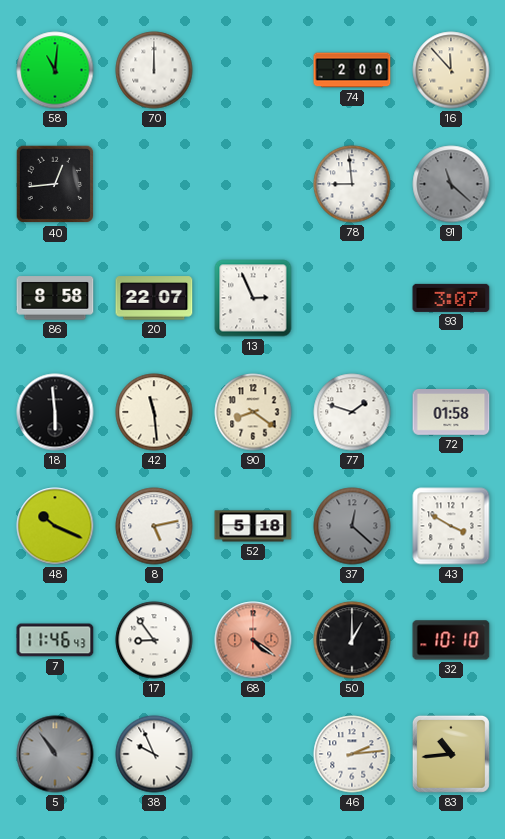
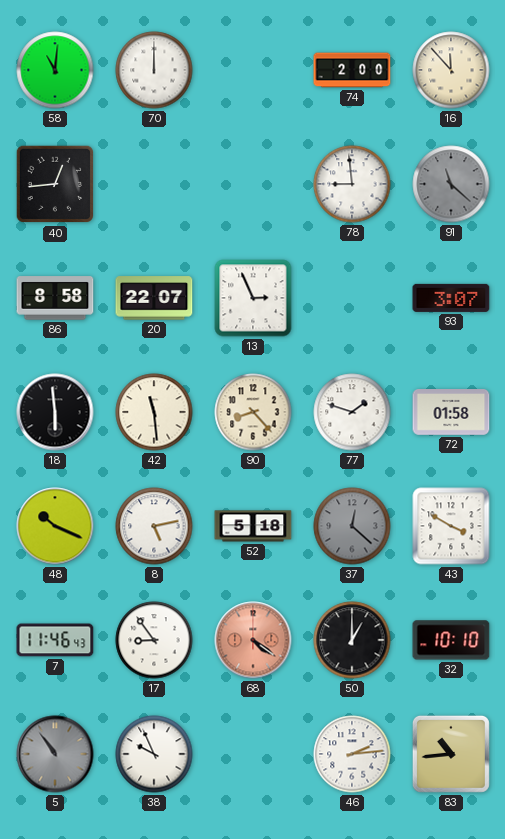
90: 8:21 -> 8:23
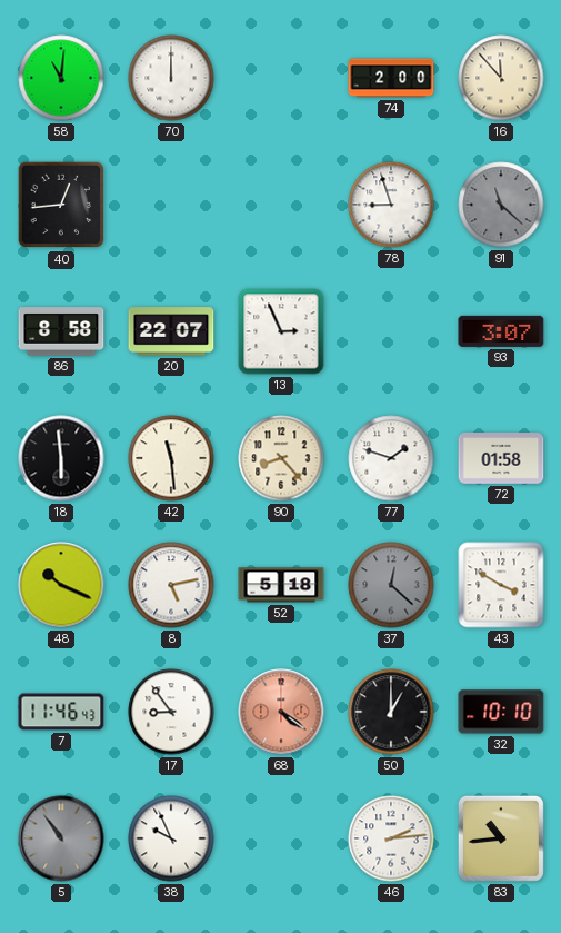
78: 8:59 -> 8:57
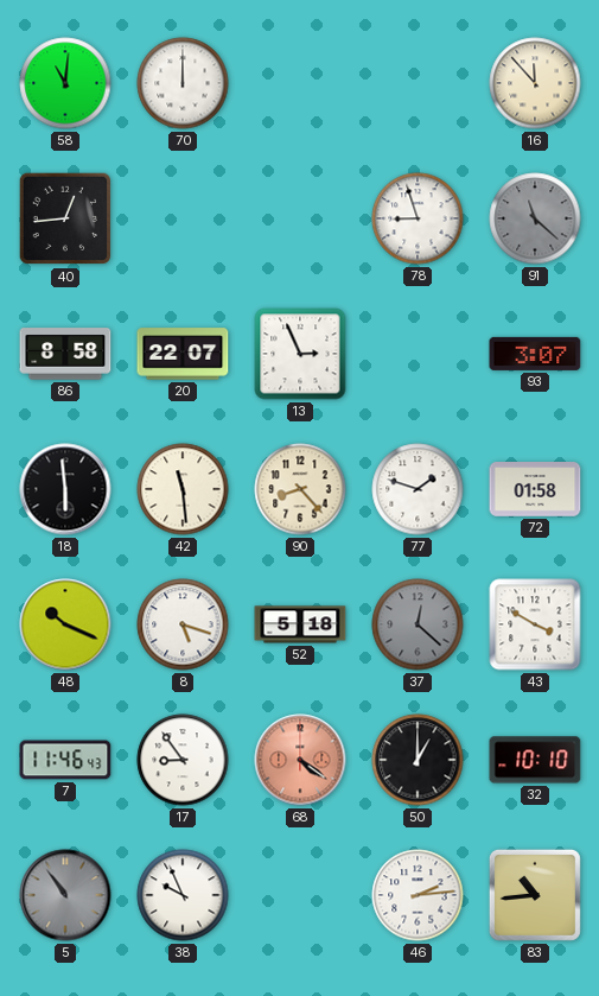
74: 2:00 -> none
8: 5:13 -> 5:18
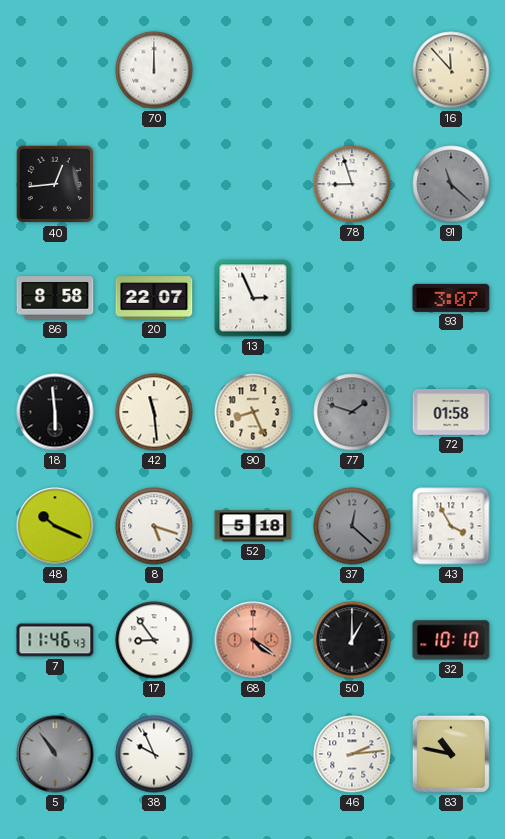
58: 11:01 -> none
90: 8:23 -> 8:26
77 dial: white -> grey
43: 3:50 -> 3:55
83: 10:44 -> 10:47
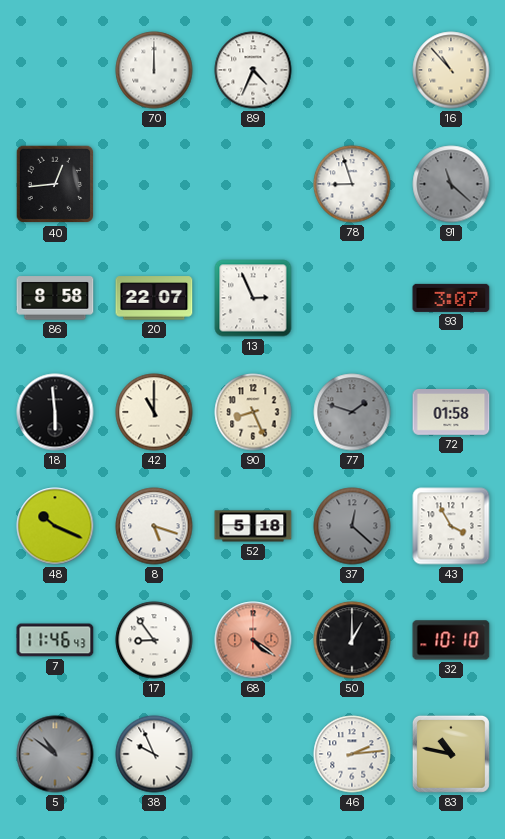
89: none -> 4:34
16: 11:53 -> 10:53
42: 11:29 -> 11:00
5: 10:54 -> 10:51
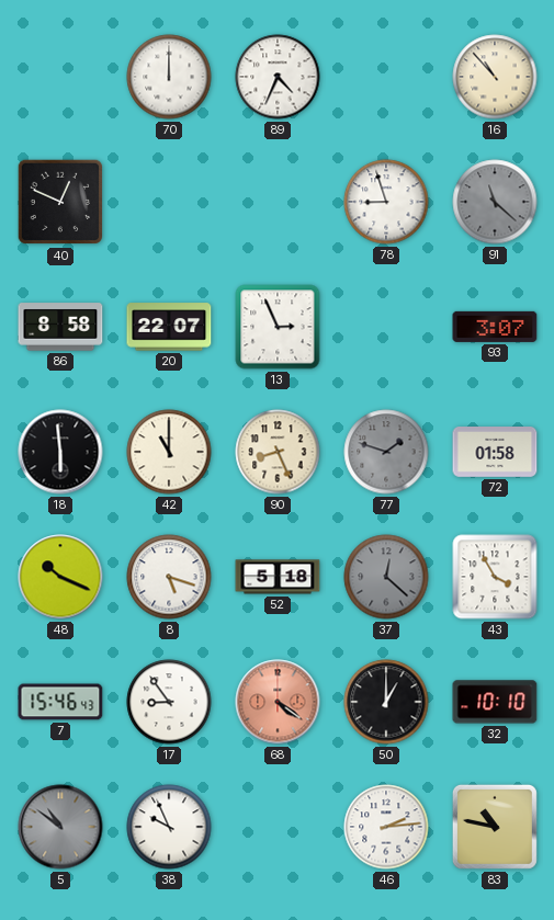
40: 12:44 -> 12:49
7: 11:46 -> 15:46
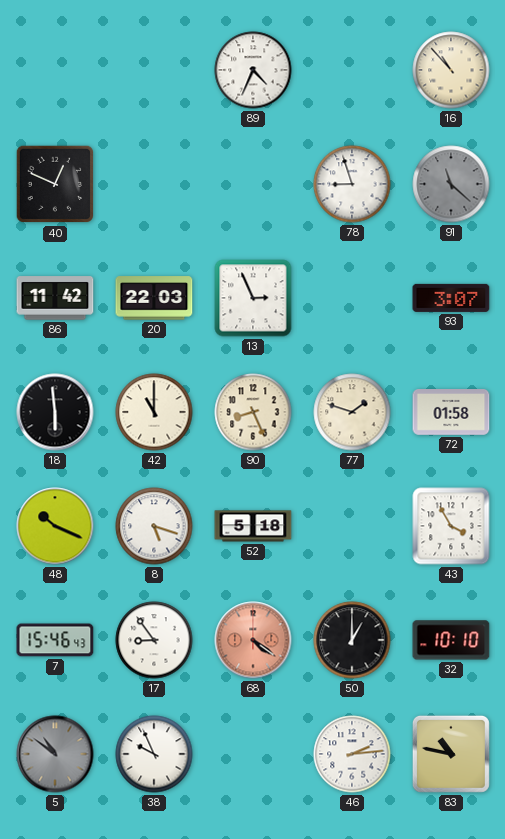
70: 12:00 -> none
86: 8:58 -> 11:42
20: 22:07 -> 22:03
77 dial: grey -> cream
37: 12:22 -> none
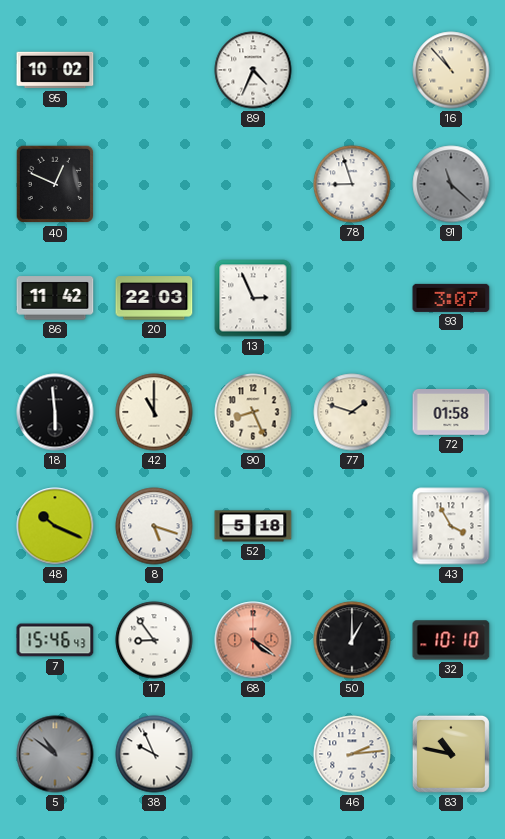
95: none -> 10:02
